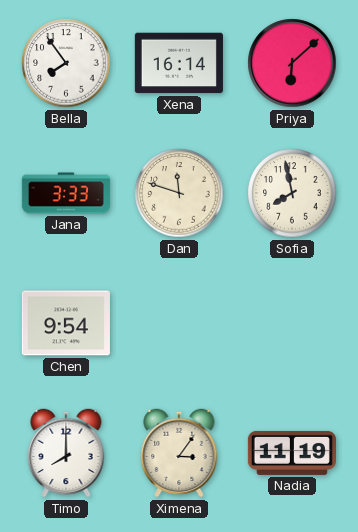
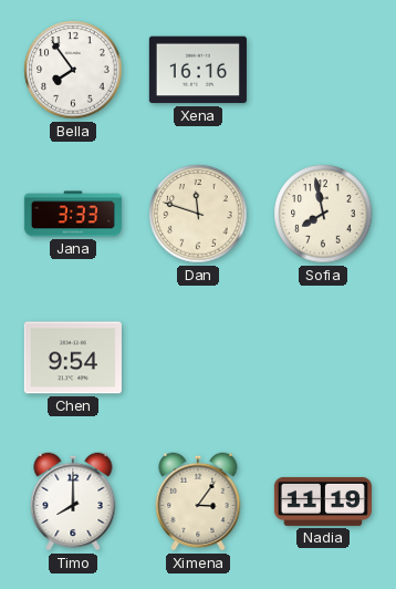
Xena: 16:14 -> 16:16
Priya: 6:08 -> none
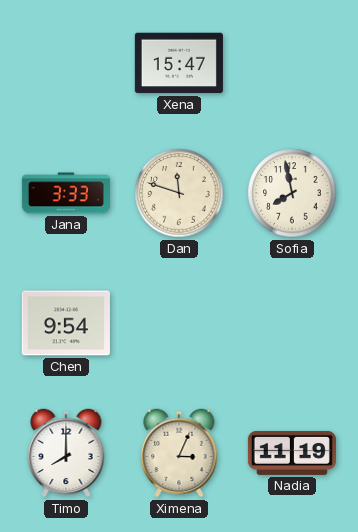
Bella: 7:54 -> none
Xena: 16:16 -> 15:47
Ximena: 3:06 -> 3:04
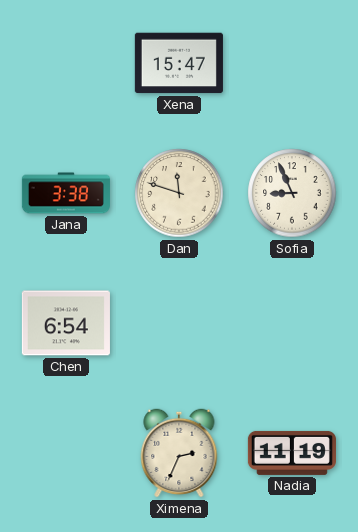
Jana: 3:33 -> 3:38
Sofia: 7:58 -> 8:56
Chen: 9:54 -> 6:54
Timo: 8:00 -> none
Ximena: 3:04 -> 2:34
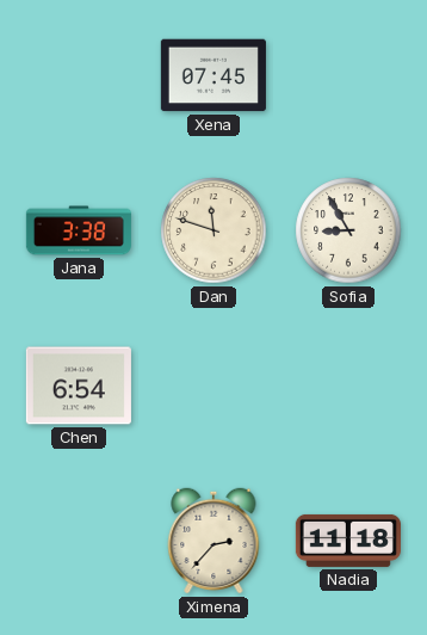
Xena: 15:47 -> 07:45
Sofia: 8:56 -> 8:55
Ximena: 2:34 -> 2:37
Nadia: 11:19 -> 11:18
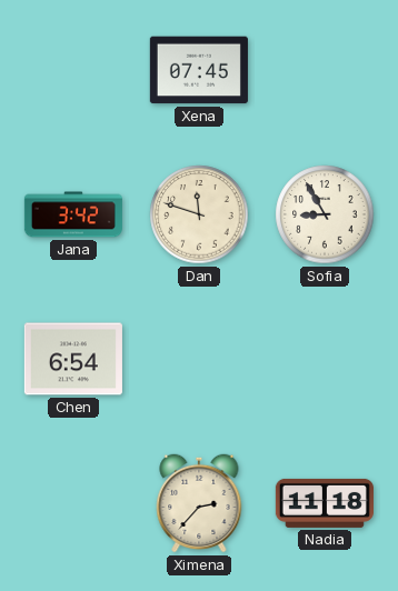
Jana: 3:38 -> 3:42
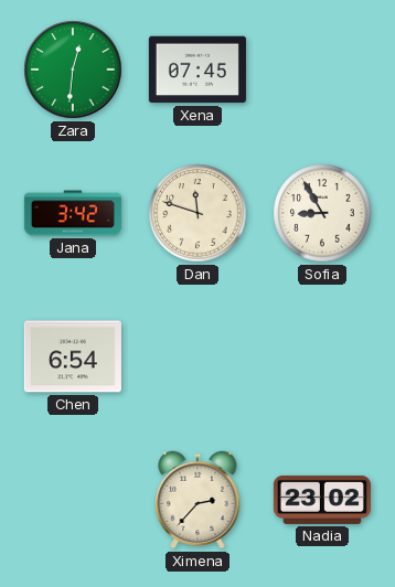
Zara: none -> 12:31
Nadia: 11:18 -> 23:02
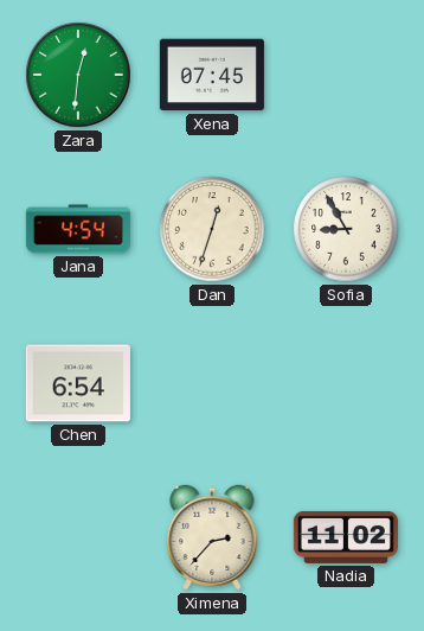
Jana: 3:42 -> 4:54
Dan: 11:48 -> 12:33
Nadia: 23:02 -> 11:02
